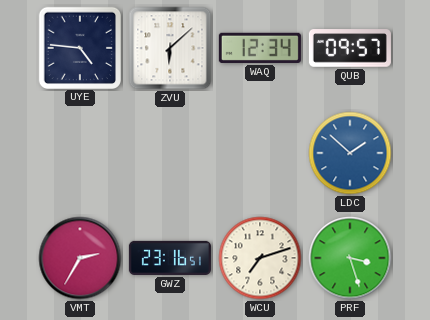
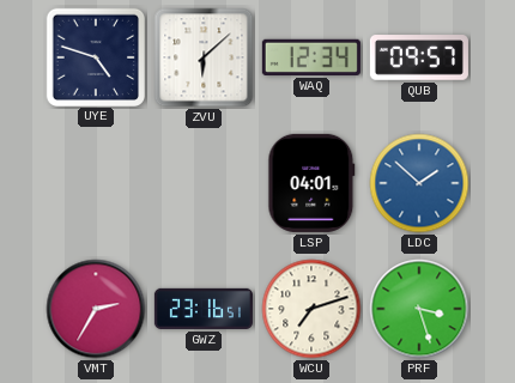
UYE: 4:46 -> 4:48
LSP: none -> 04:01
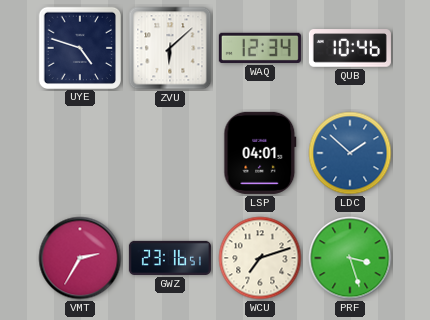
QUB: 09:57 -> 10:46
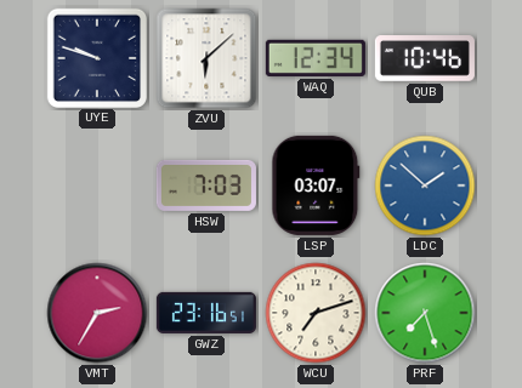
UYE: 4:48 -> 9:48
HSW: none -> 7:03
LSP: 04:01 -> 03:07
PRF: 3:27 -> 7:27
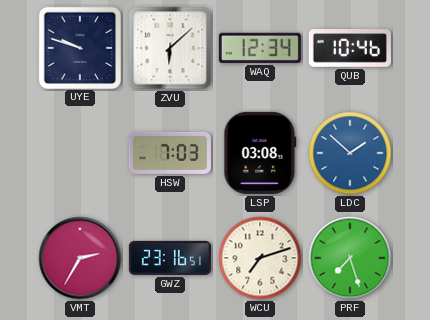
LSP: 03:07 -> 03:08
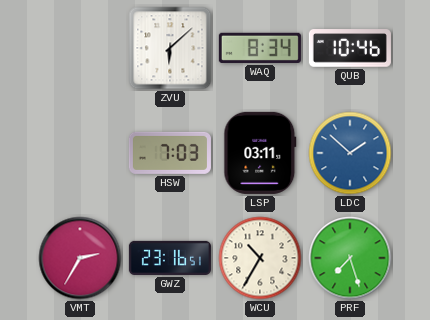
UYE: 9:48 -> none
WAQ: 12:34 -> 8:34
LSP: 03:08 -> 03:11
WCU: 7:12 -> 10:35
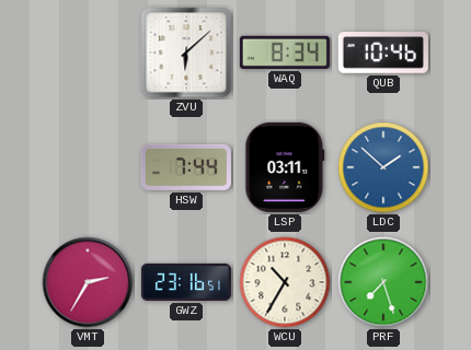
HSW: 7:03 -> 7:44
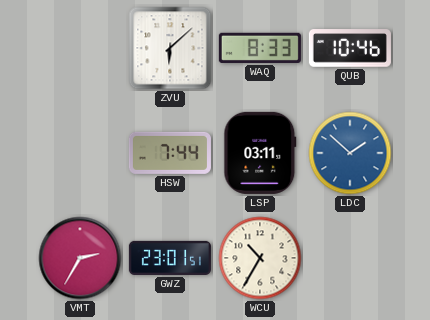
WAQ: 8:34 -> 8:33
GWZ: 23:16 -> 23:01
PRF: 7:27 -> none
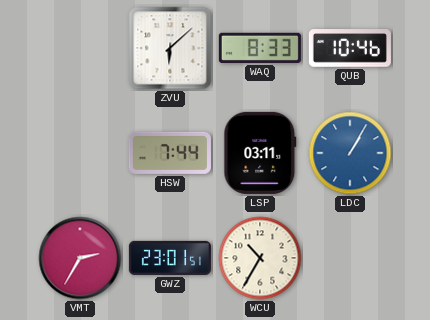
LDC: 1:52 -> 1:05
